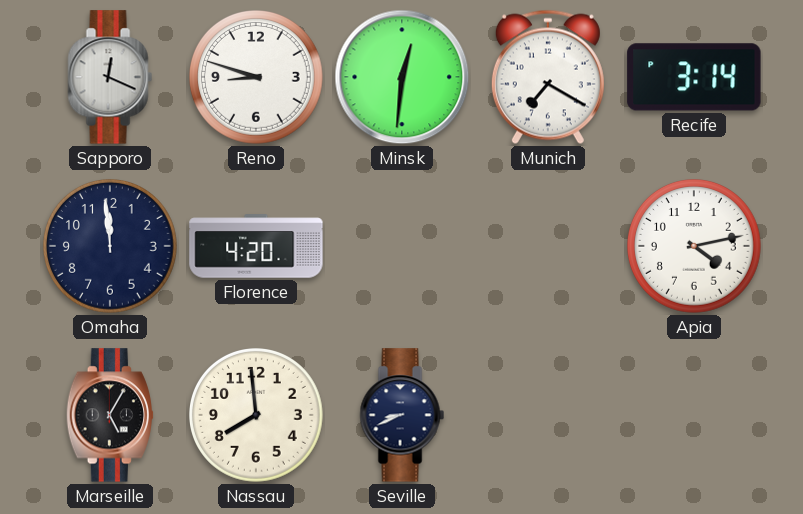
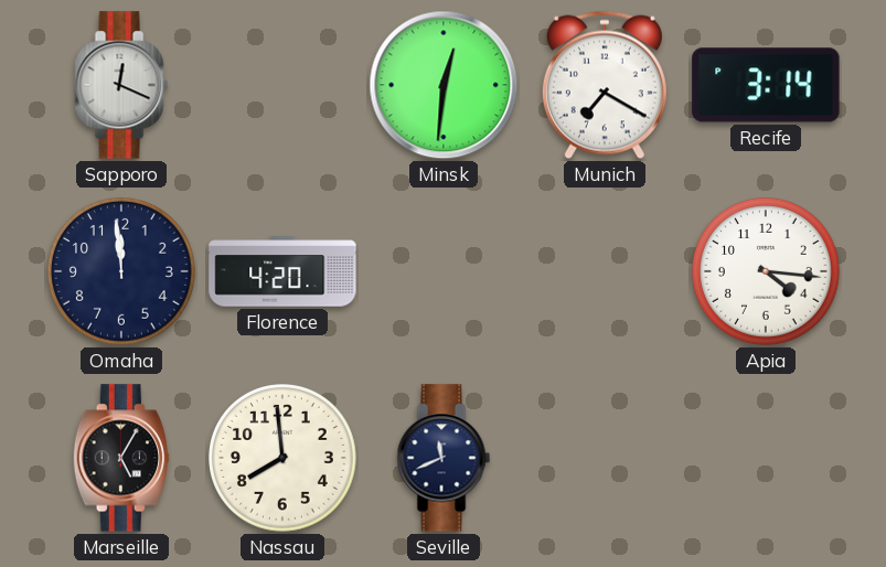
Reno: 8:48 -> none
Apia: 4:13 -> 4:16
Seville: 8:41 -> 11:41
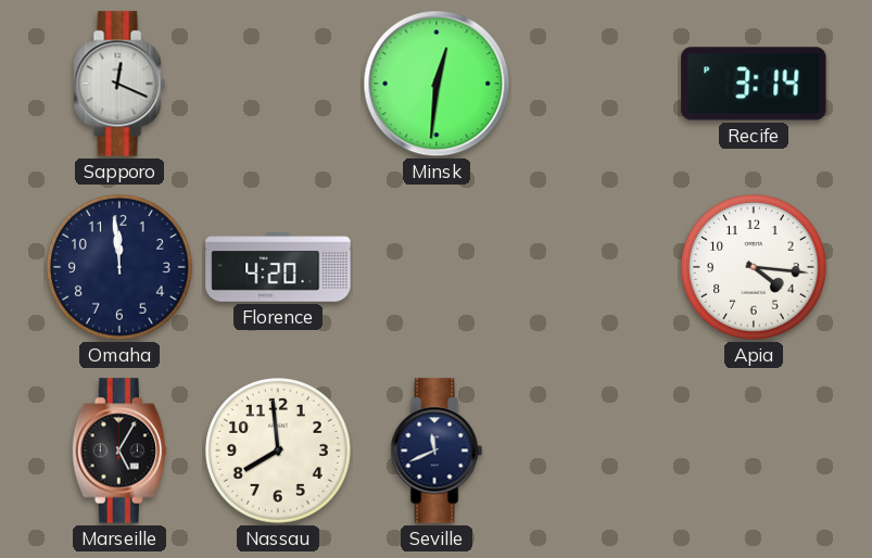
Munich: 7:20 -> none
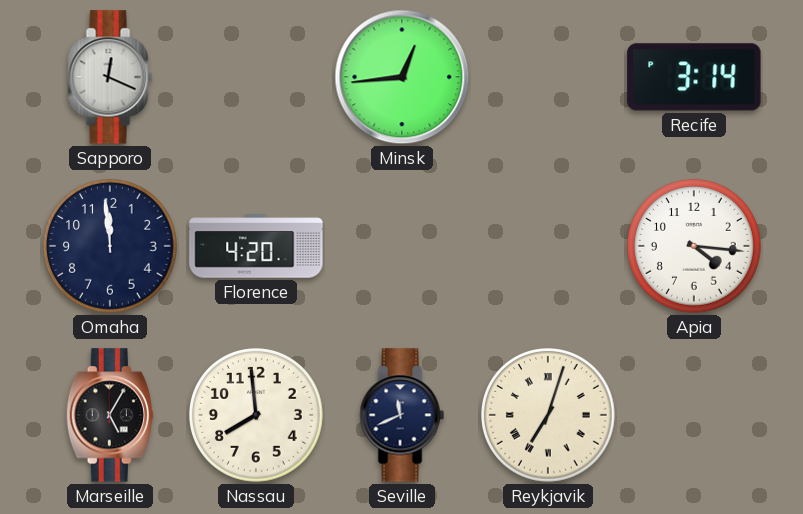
Minsk: 12:31 -> 12:44
Reykjavik: none -> 7:03
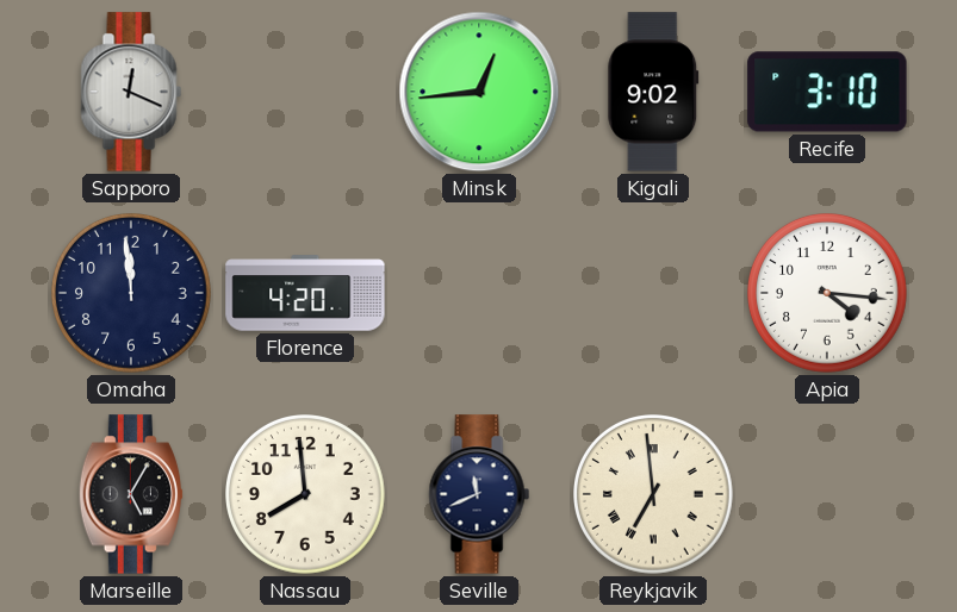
Kigali: none -> 9:02
Recife: 3:14 -> 3:10
Reykjavik: 7:03 -> 6:59
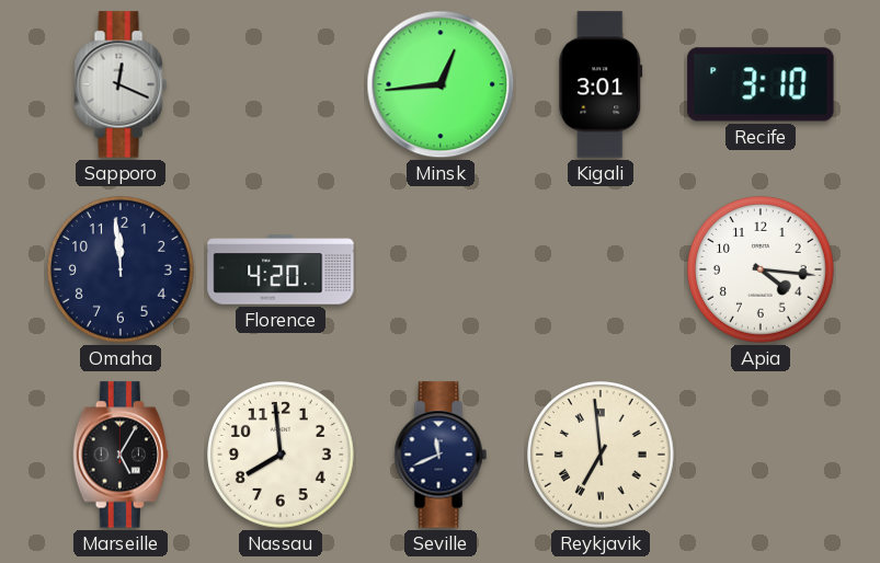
Kigali: 9:02 -> 3:01
